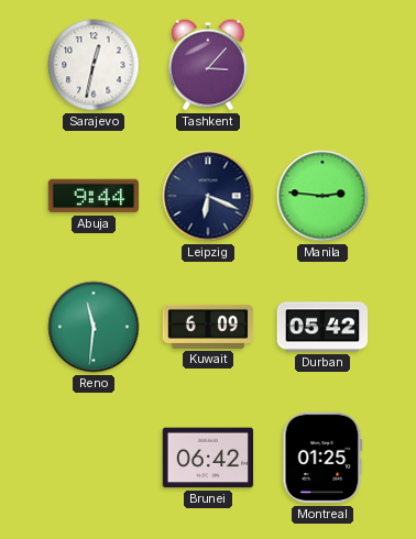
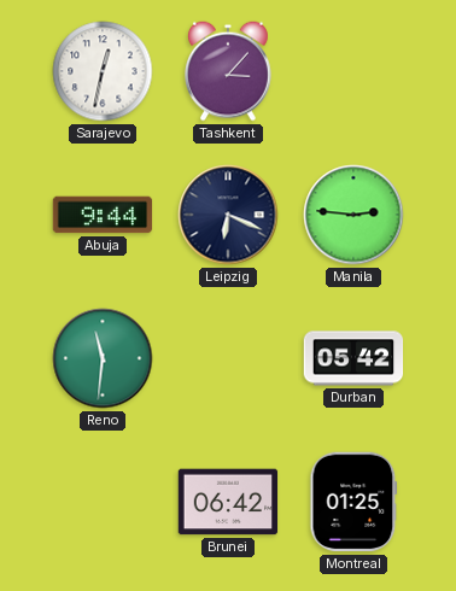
Kuwait: 6:09 -> none
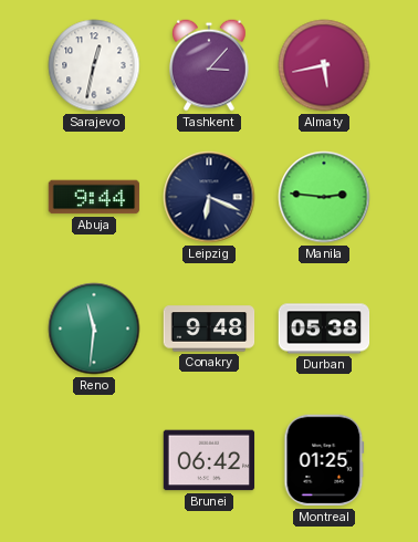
Almaty: none -> 5:43
Conakry: none -> 9:48
Durban: 05:42 -> 05:38
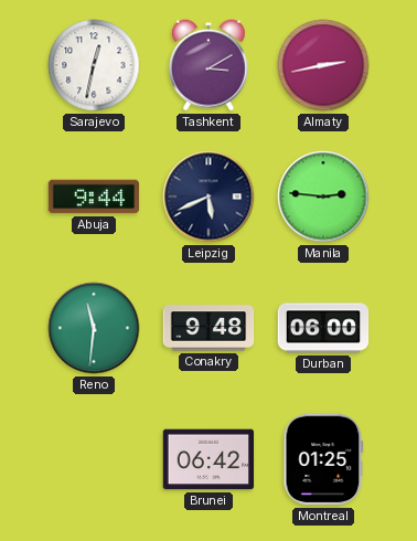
Tashkent: 3:07 -> 3:10
Almaty: 5:43 -> 2:43
Leipzig: 6:19 -> 5:41
Durban: 05:38 -> 06:00
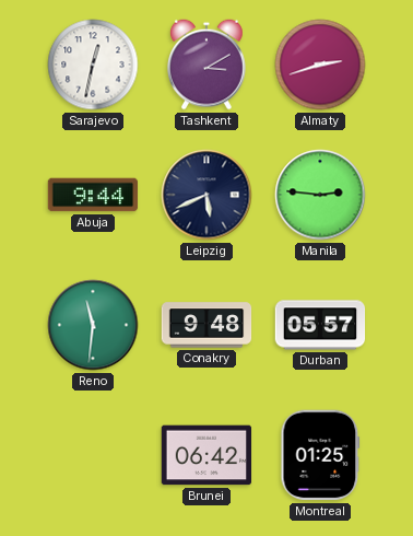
Almaty: 2:43 -> 2:42
Durban: 06:00 -> 05:57
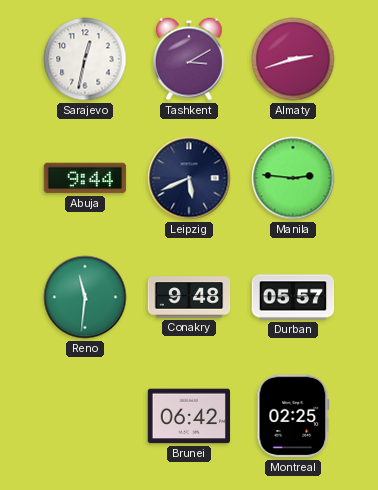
Montreal: 01:25 -> 02:25
